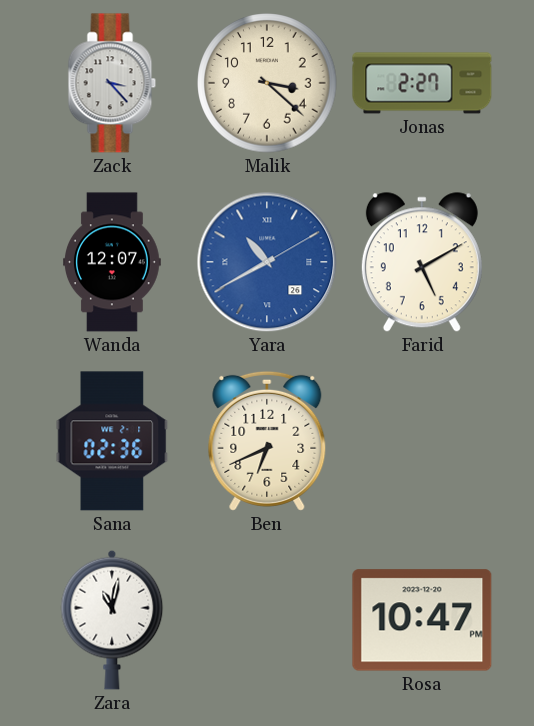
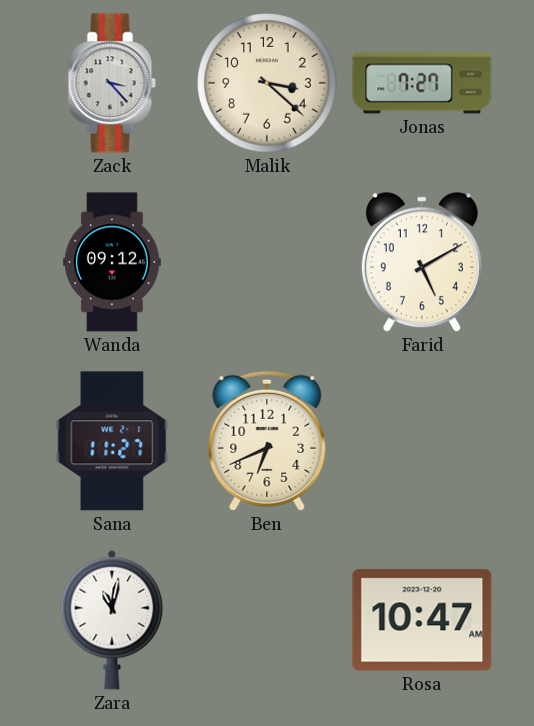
Jonas: 2:27 -> 7:27
Wanda: 12:07 -> 09:12
Yara: 10:40 -> none
Sana: 02:36 -> 11:27
Rosa: 10:47 PM -> 10:47 AM
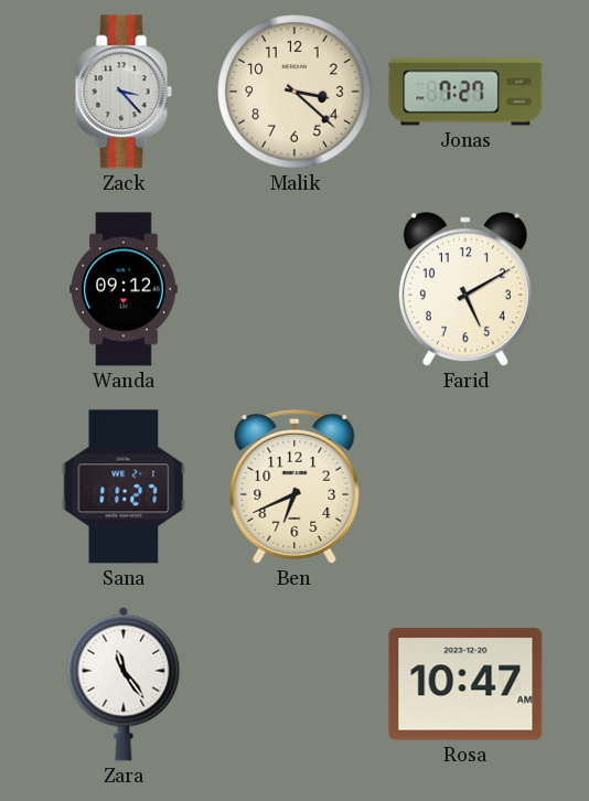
Zara: 11:02 -> 11:24
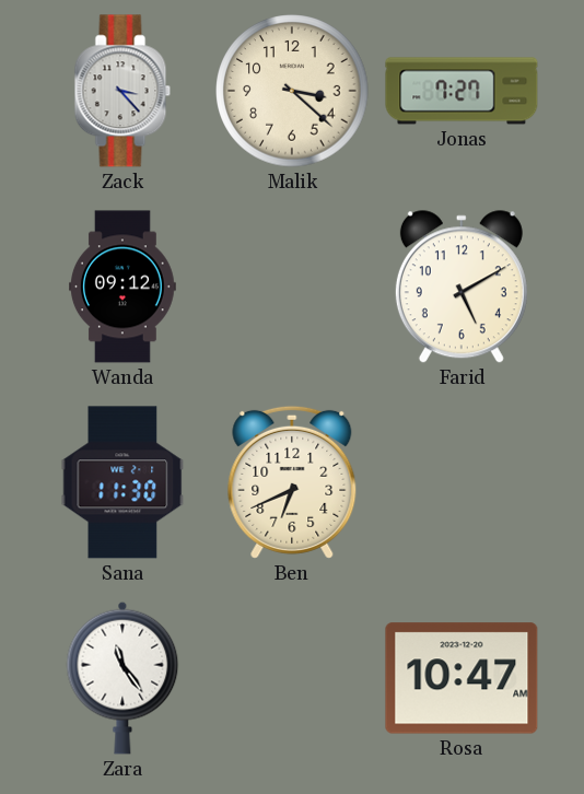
Sana: 11:27 -> 11:30
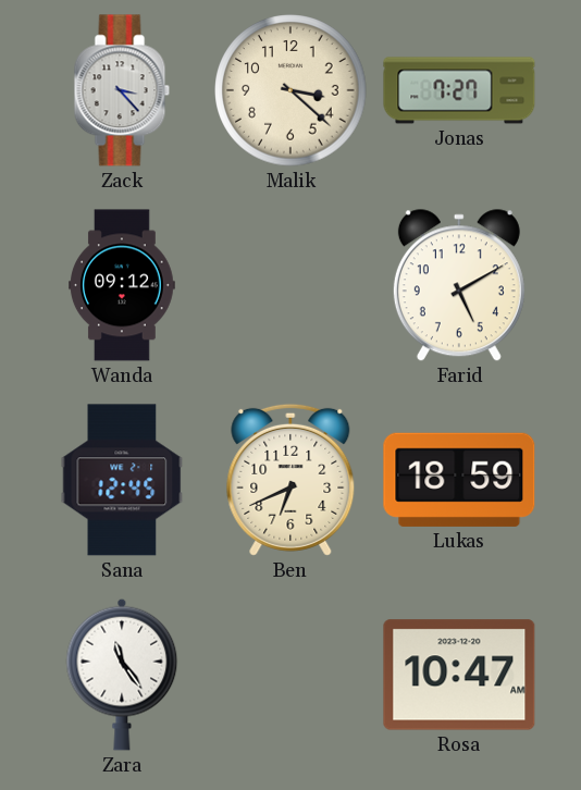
Sana: 11:30 -> 12:45
Lukas: none -> 18:59
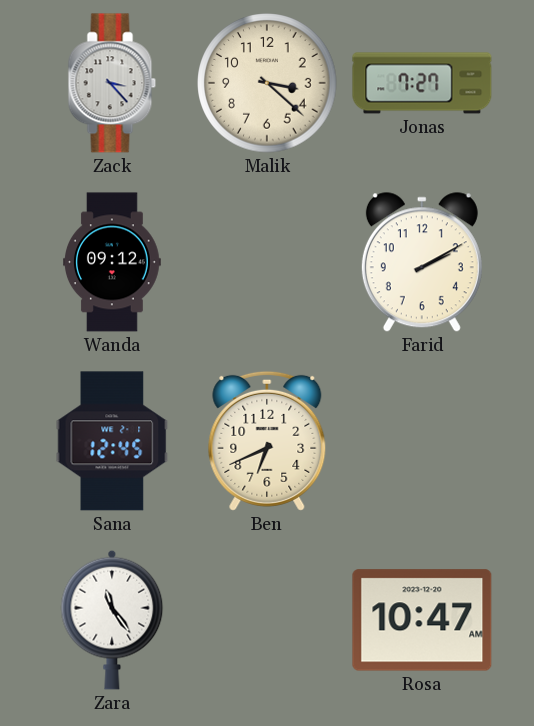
Farid: 5:10 -> 2:10
Lukas: 18:59 -> none
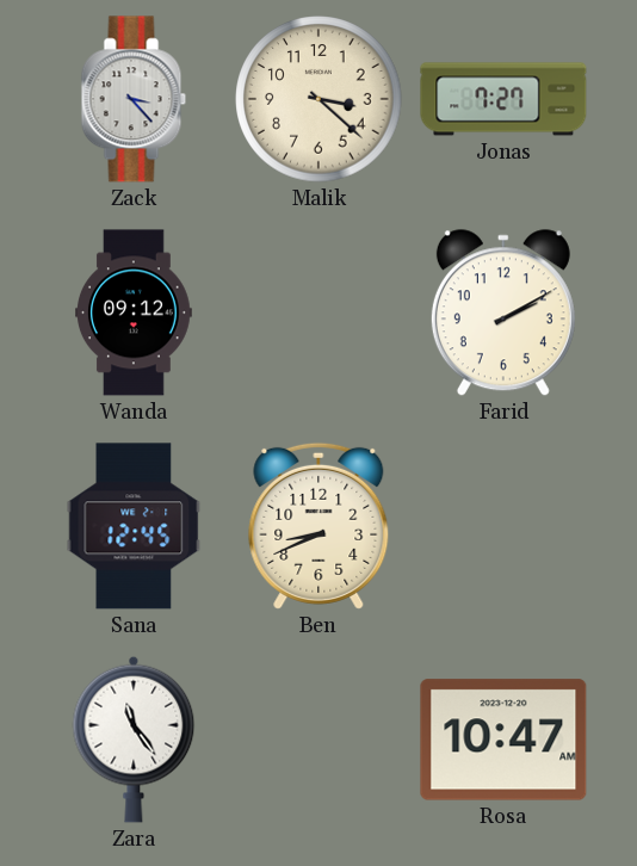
Ben: 6:41 -> 8:41
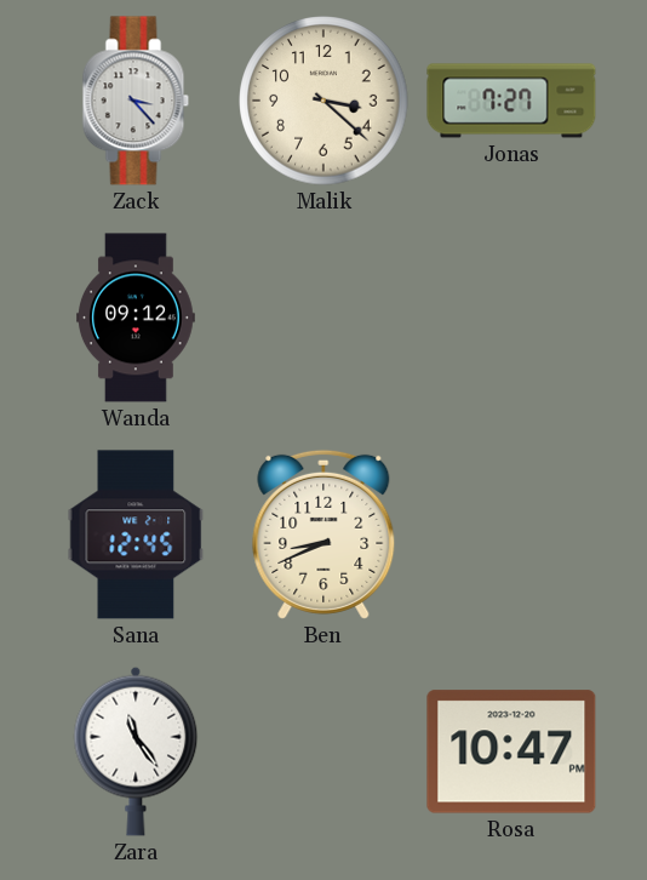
Farid: 2:10 -> none
Rosa: 10:47 AM -> 10:47 PM
